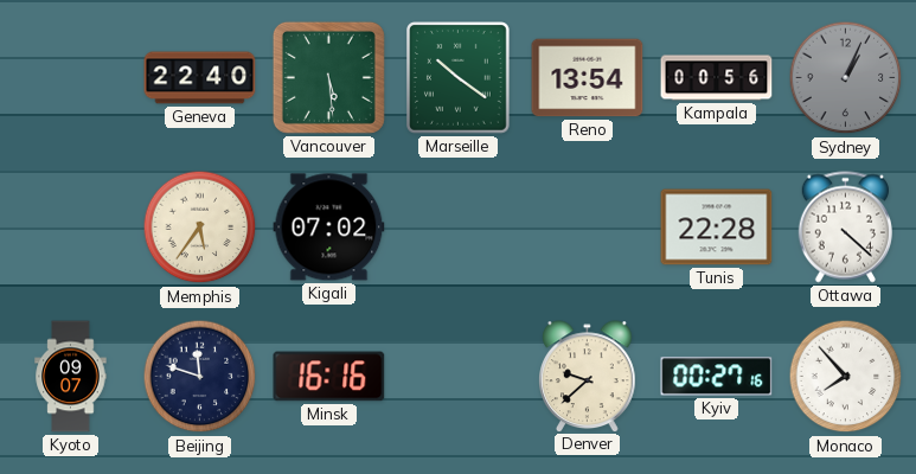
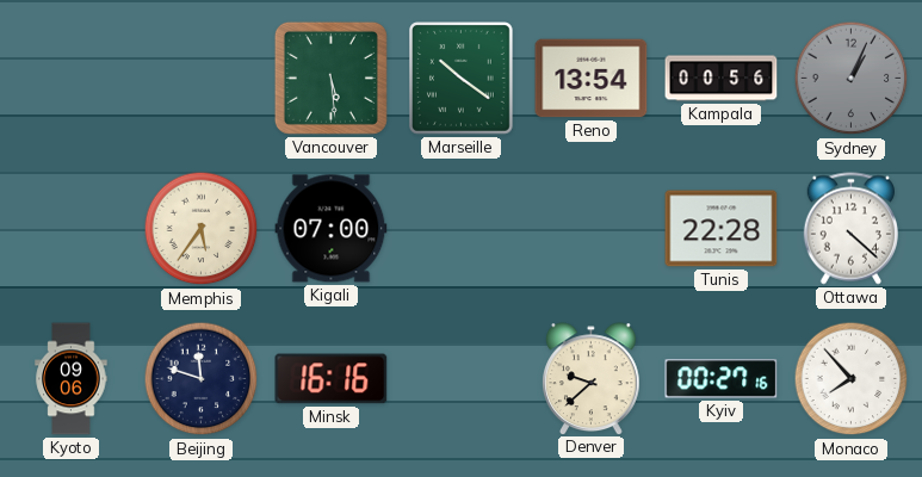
Geneva: 22:40 -> none
Kigali: 07:02 -> 07:00
Kyoto: 09:07 -> 09:06
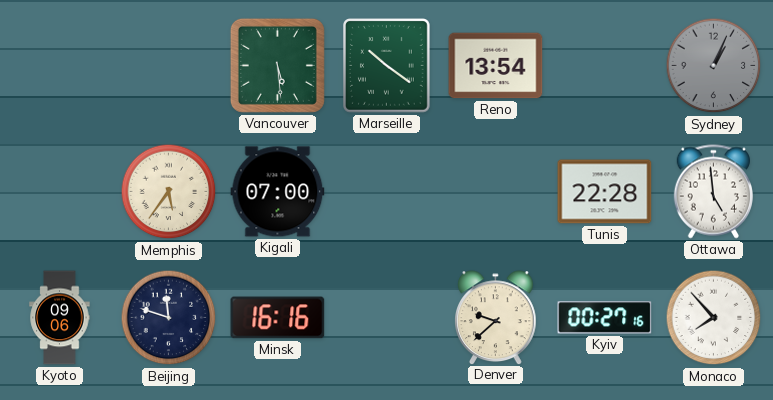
Kampala: 00:56 -> none
Ottawa: 4:22 -> 4:59
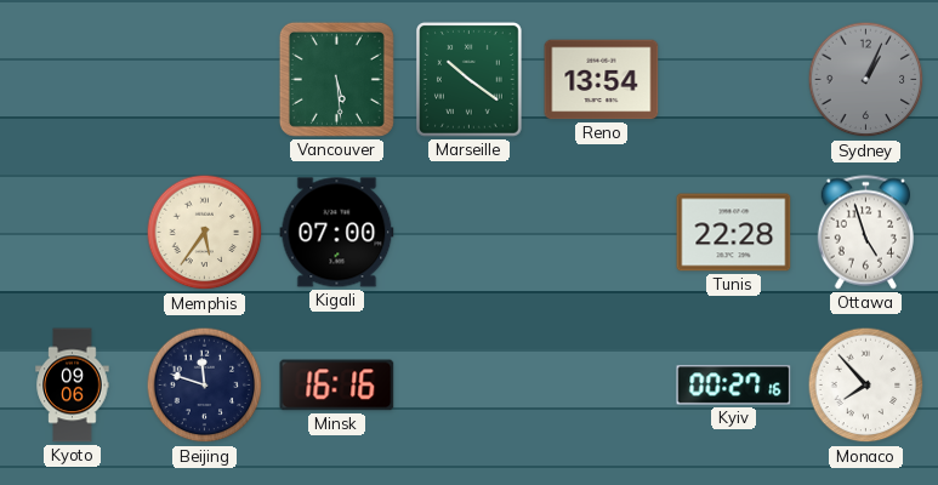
Ottawa: 4:59 -> 4:57
Denver: 9:38 -> none
